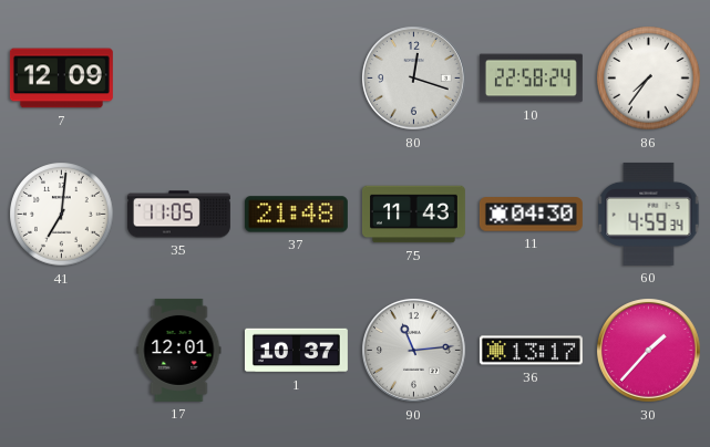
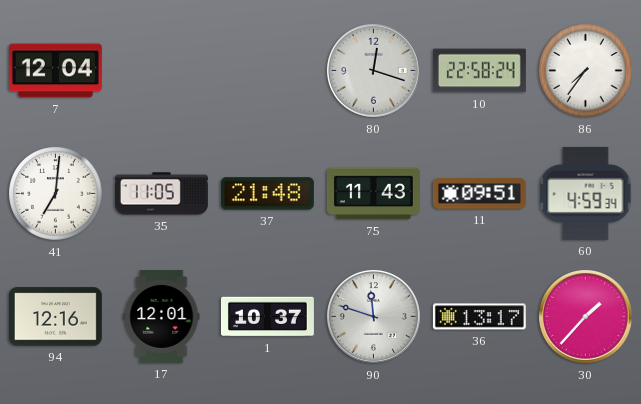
7: 12:09 -> 12:04
11: 04:30 -> 09:51
94: none -> 12:16
90: 11:14 -> 11:48
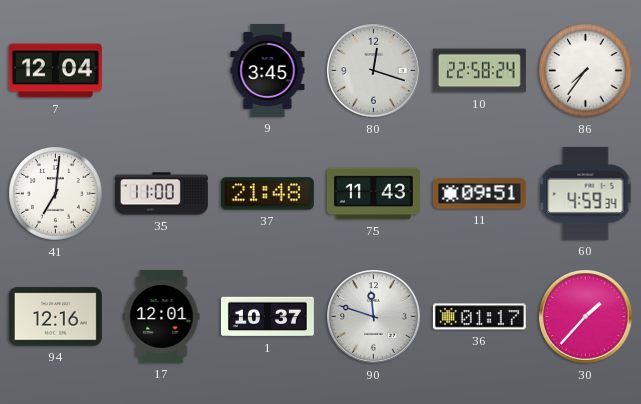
9: none -> 3:45
35: 11:05 -> 11:00
36: 13:17 -> 01:17
